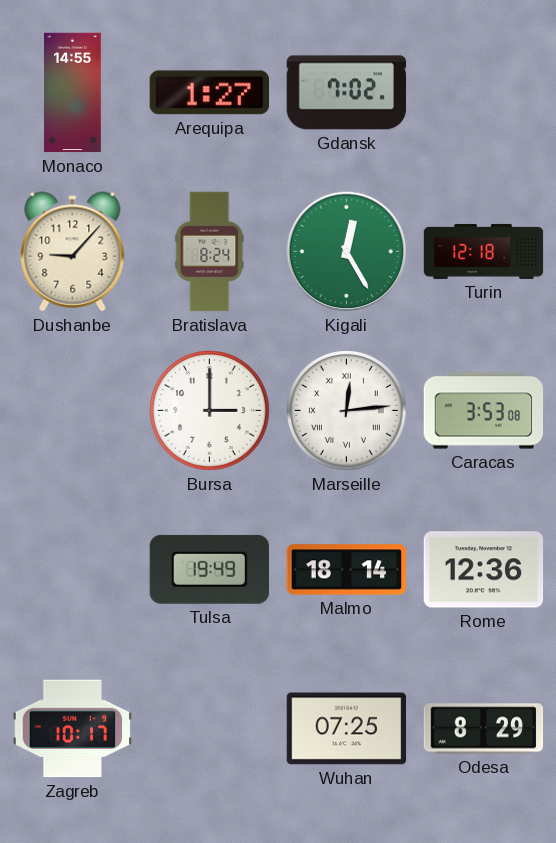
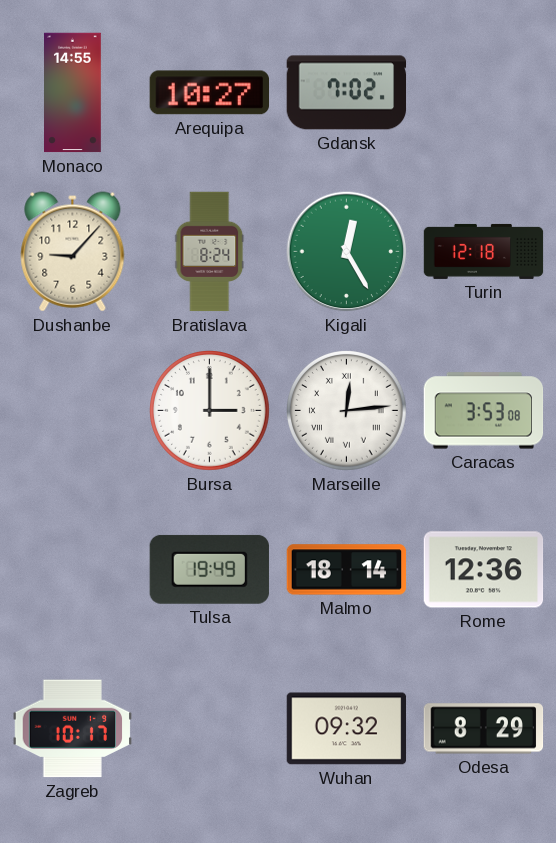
Arequipa: 1:27 -> 10:27
Wuhan: 07:25 -> 09:32
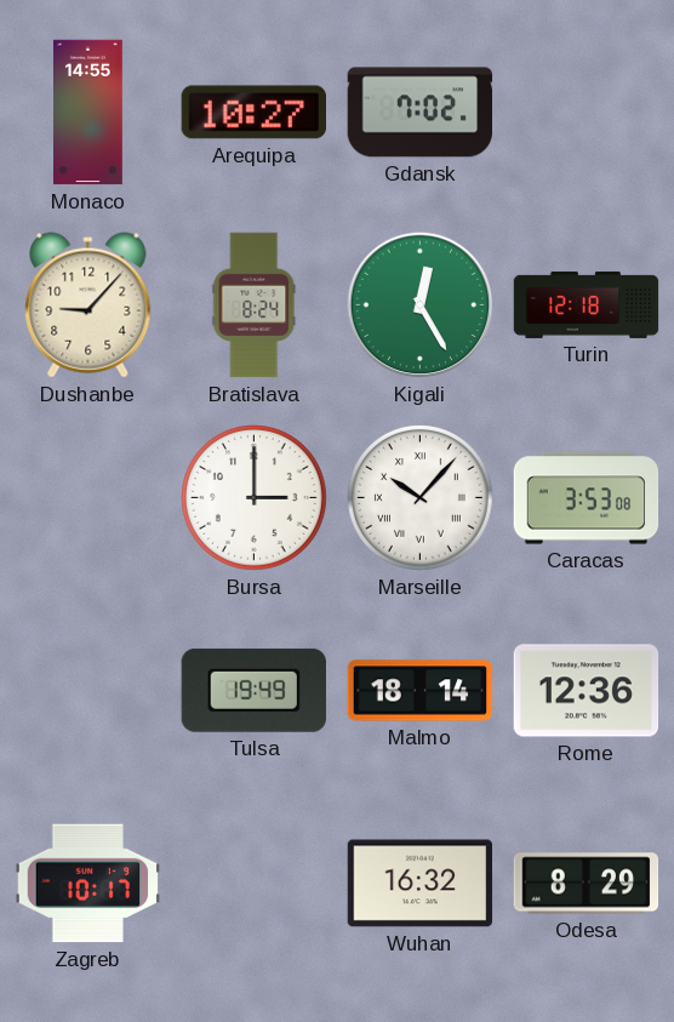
Marseille: 12:14 -> 10:07
Wuhan: 09:32 -> 16:32
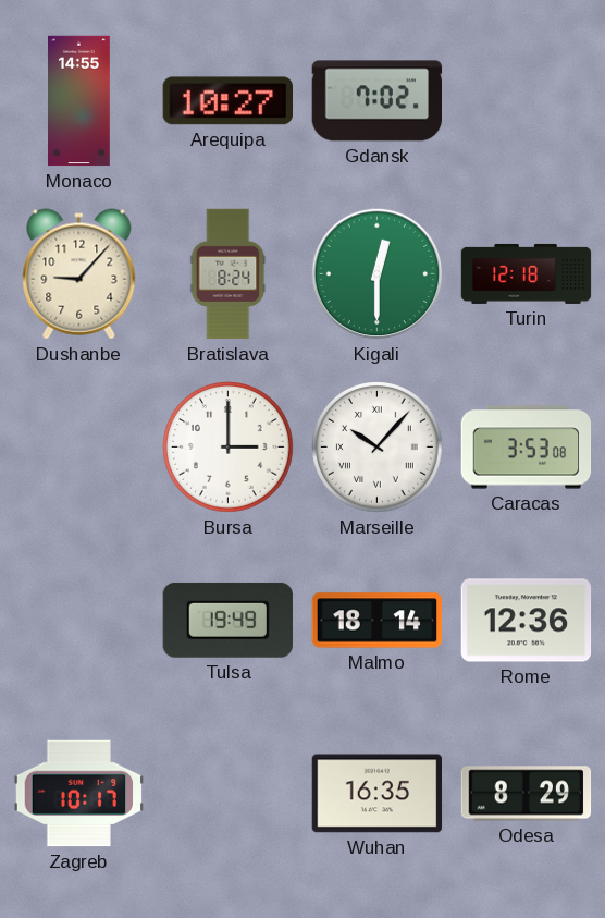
Kigali: 12:25 -> 12:30
Wuhan: 16:32 -> 16:35
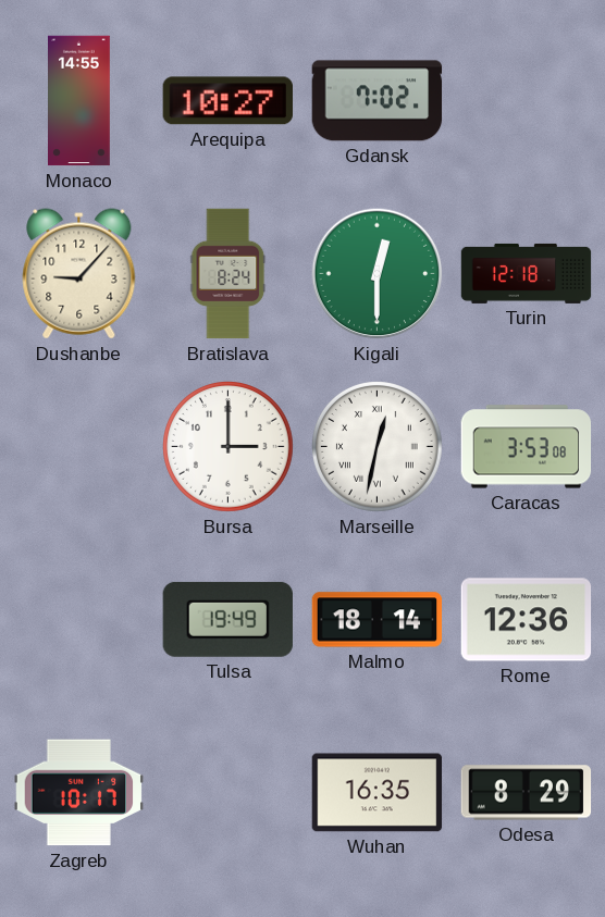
Marseille: 10:07 -> 12:32
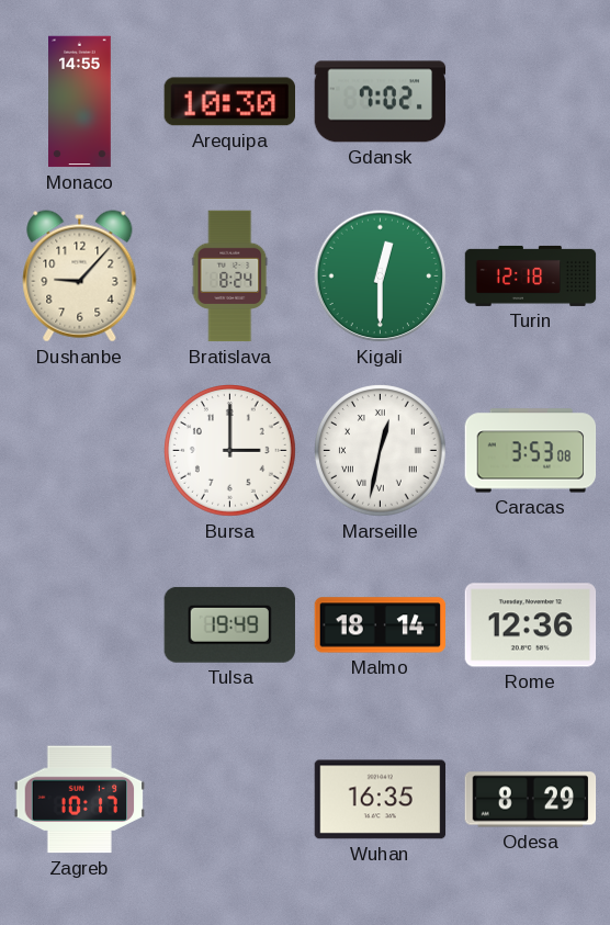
Arequipa: 10:27 -> 10:30
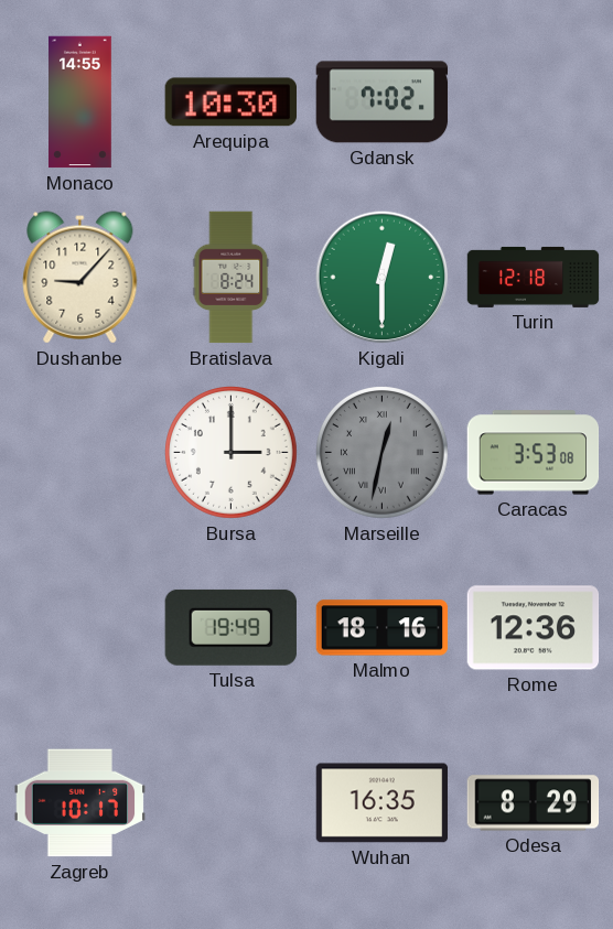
Marseille dial: white -> grey
Malmo: 18:14 -> 18:16
